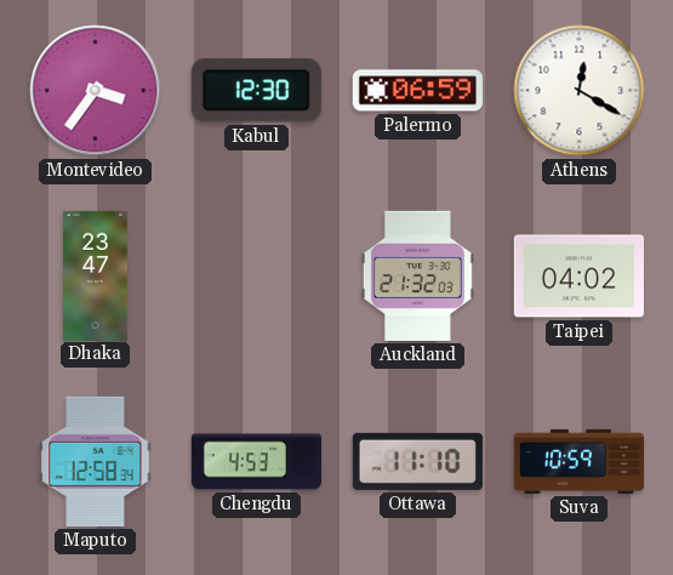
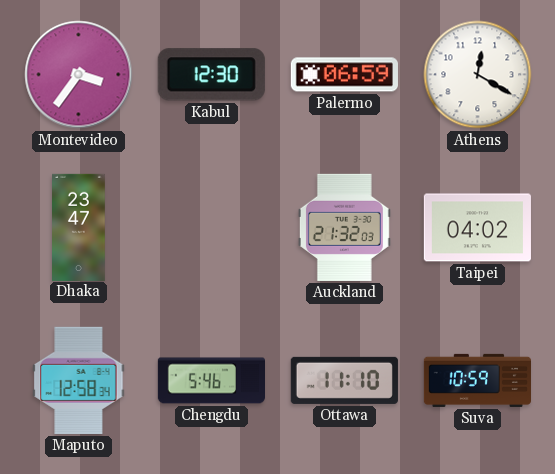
Chengdu: 4:53 -> 5:46
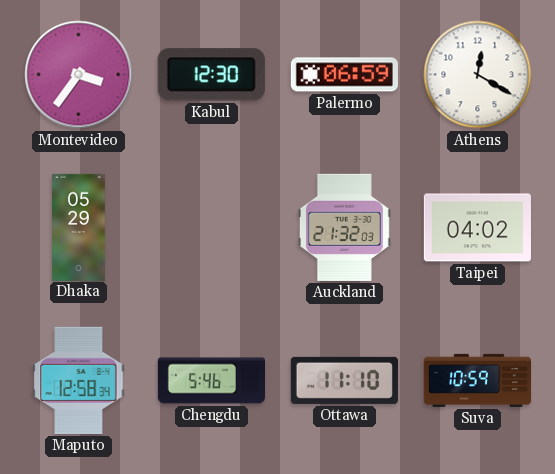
Dhaka: 23:47 -> 05:29
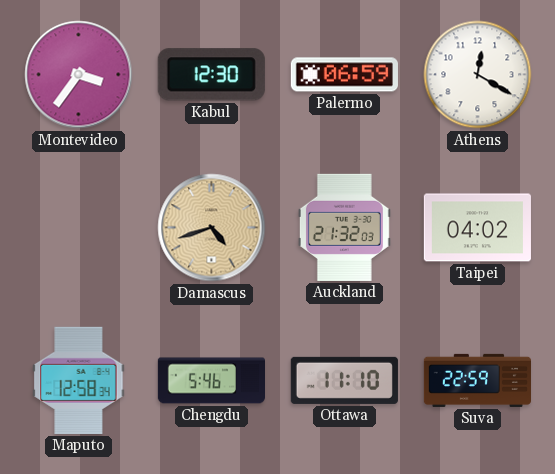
Dhaka: 05:29 -> none
Damascus: none -> 4:42
Suva: 10:59 -> 22:59
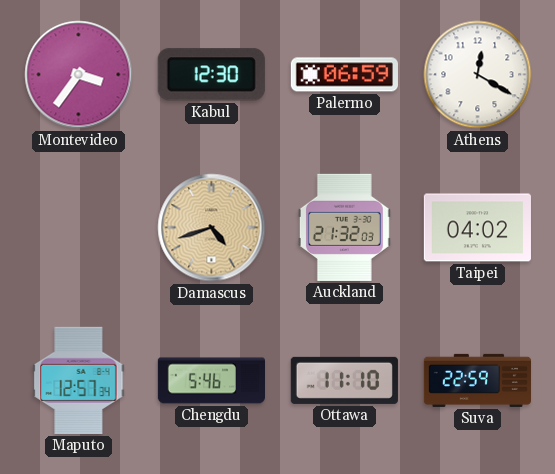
Maputo: 12:58 -> 12:57
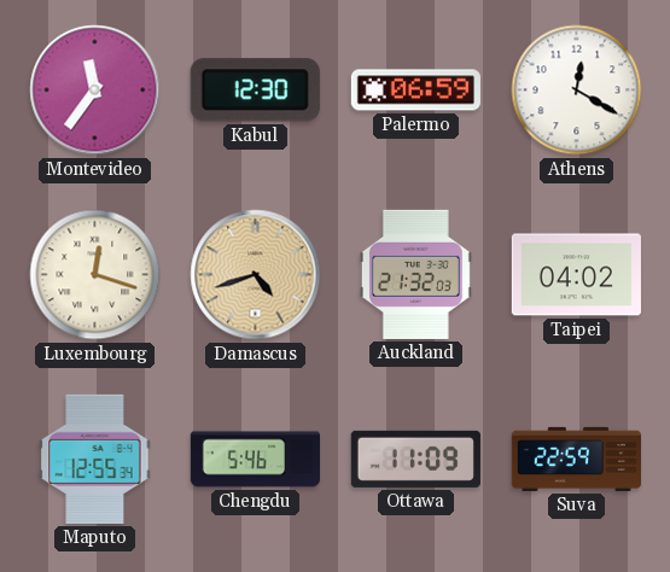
Montevideo: 3:36 -> 11:36
Luxembourg: none -> 12:18
Maputo: 12:57 -> 12:55
Ottawa: 11:10 -> 11:09
